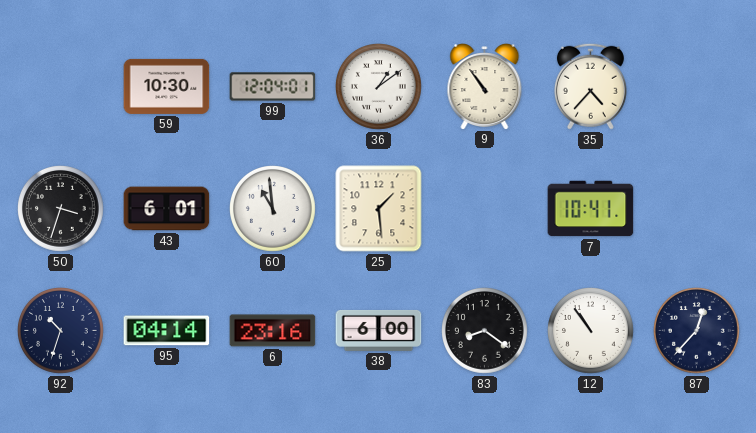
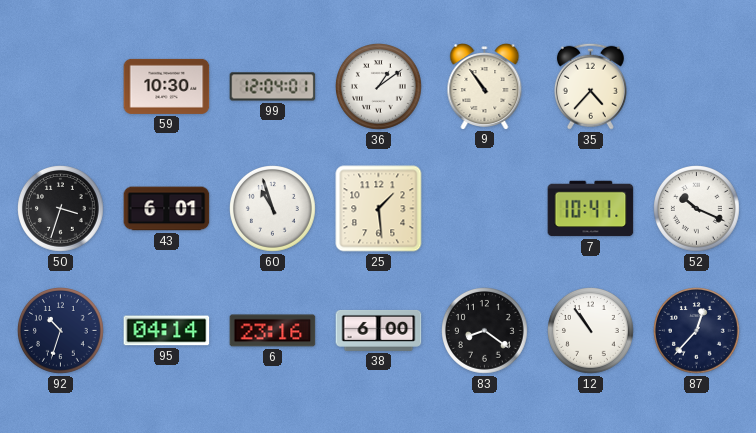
60: 10:59 -> 10:57
52: none -> 10:19
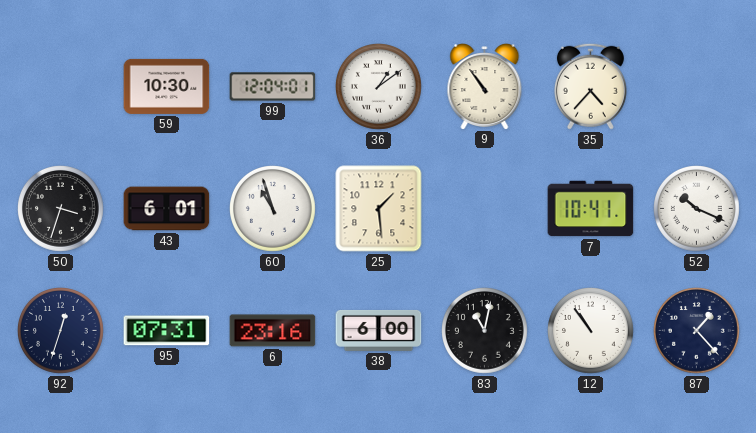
92: 10:33 -> 12:33
95: 04:14 -> 07:31
83: 8:21 -> 11:02
87: 12:37 -> 1:23
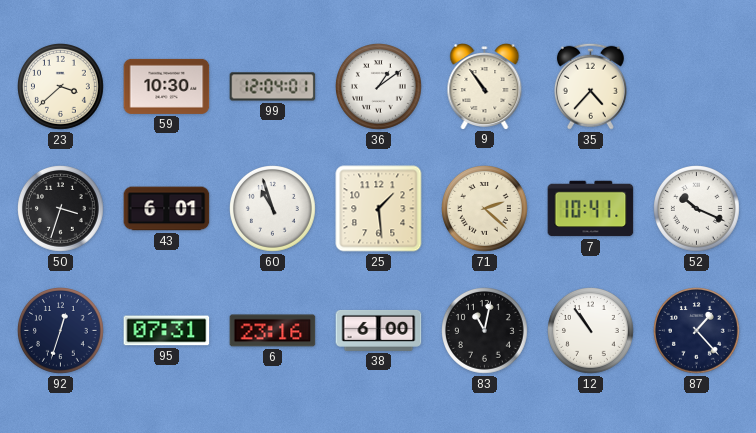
23: none -> 3:38
71: none -> 2:22
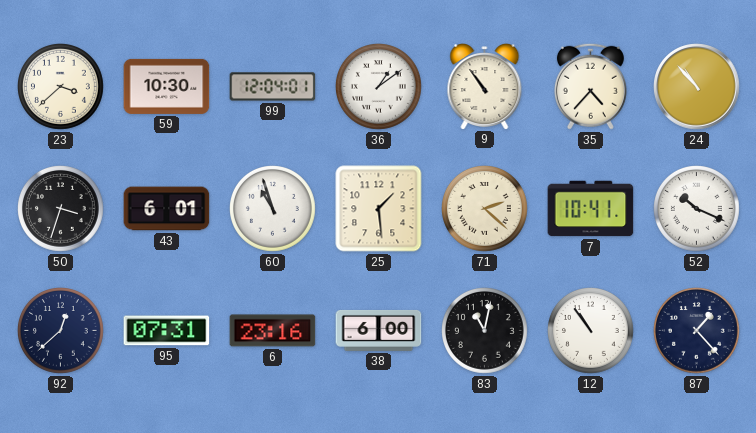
24: none -> 10:53
92: 12:33 -> 12:38
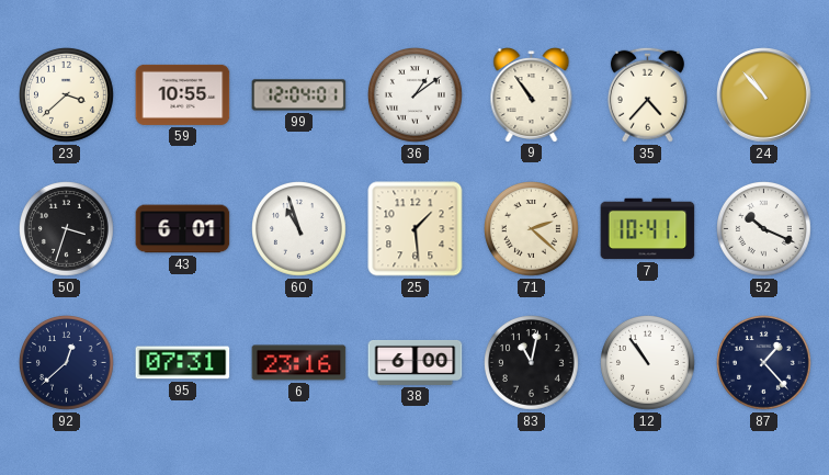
59: 10:30 -> 10:55
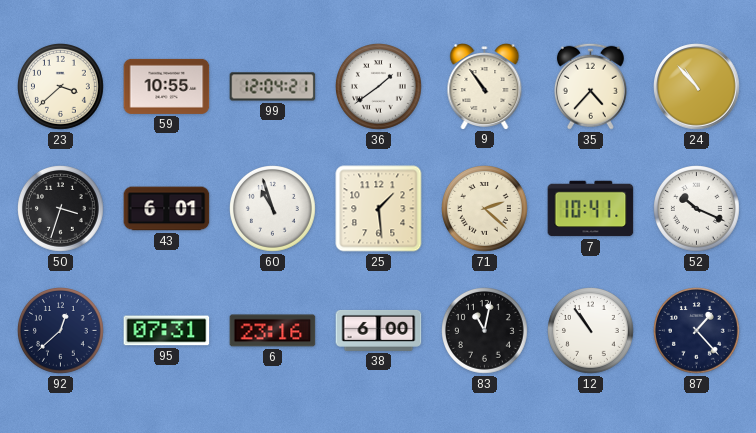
99: 12:04:01 -> 12:04:21
36: 1:09 -> 1:39
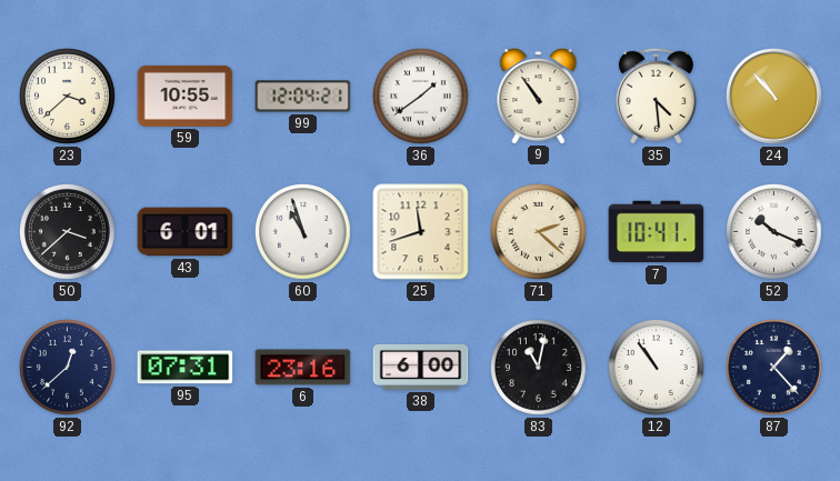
35: 4:37 -> 4:29
50: 3:33 -> 3:38
25: 1:29 -> 11:42
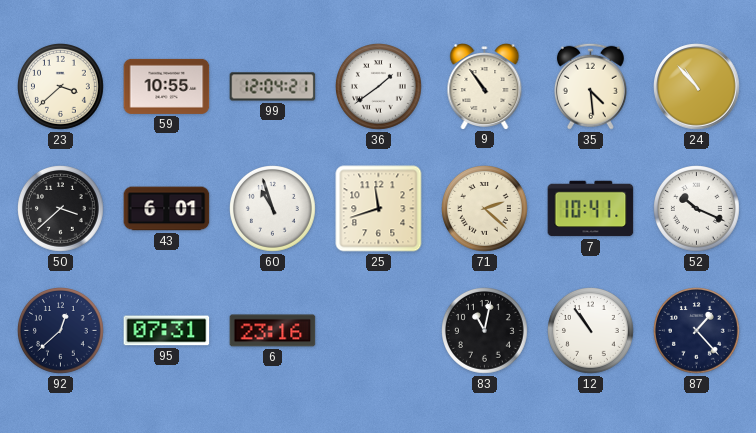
38: 6:00 -> none
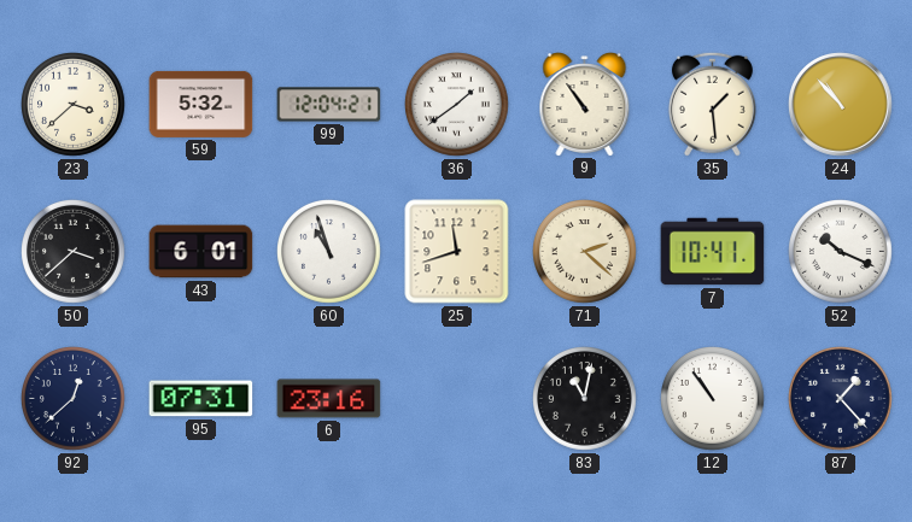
59: 10:55 -> 5:32
35: 4:29 -> 1:29
